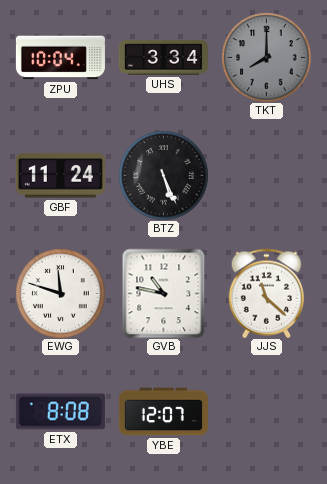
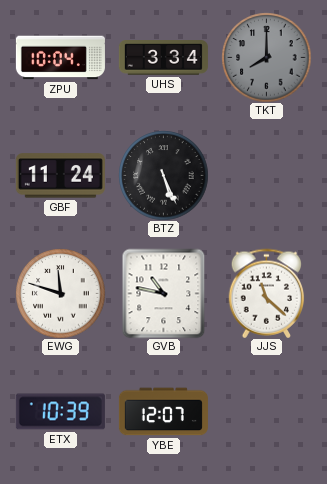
ETX: 8:08 -> 10:39
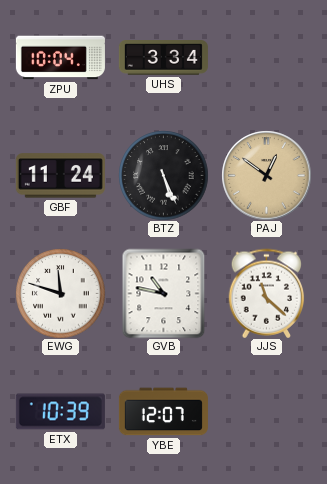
TKT: 8:00 -> none
PAJ: none -> 12:51
